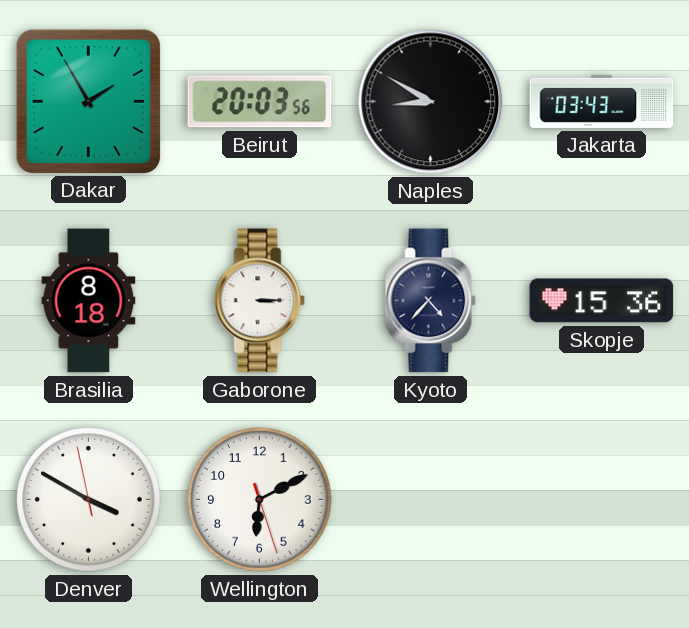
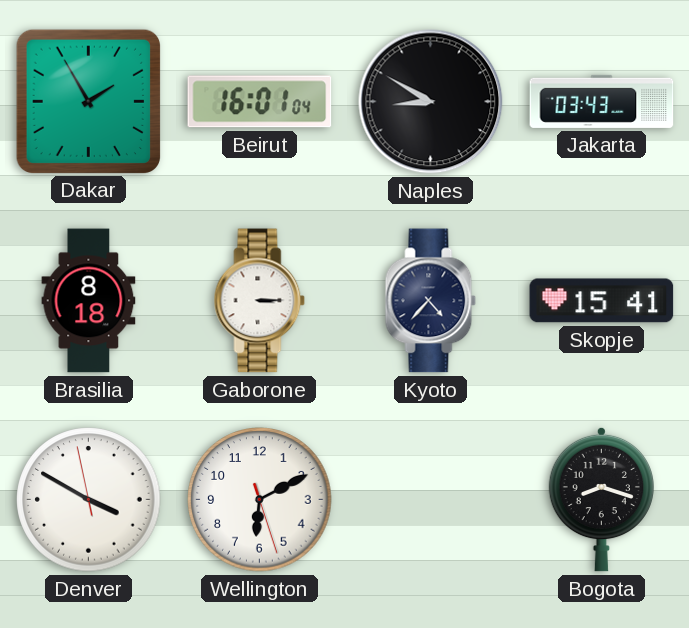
Beirut: 20:03 -> 16:01
Skopje: 15:36 -> 15:41
Bogota: none -> 8:18
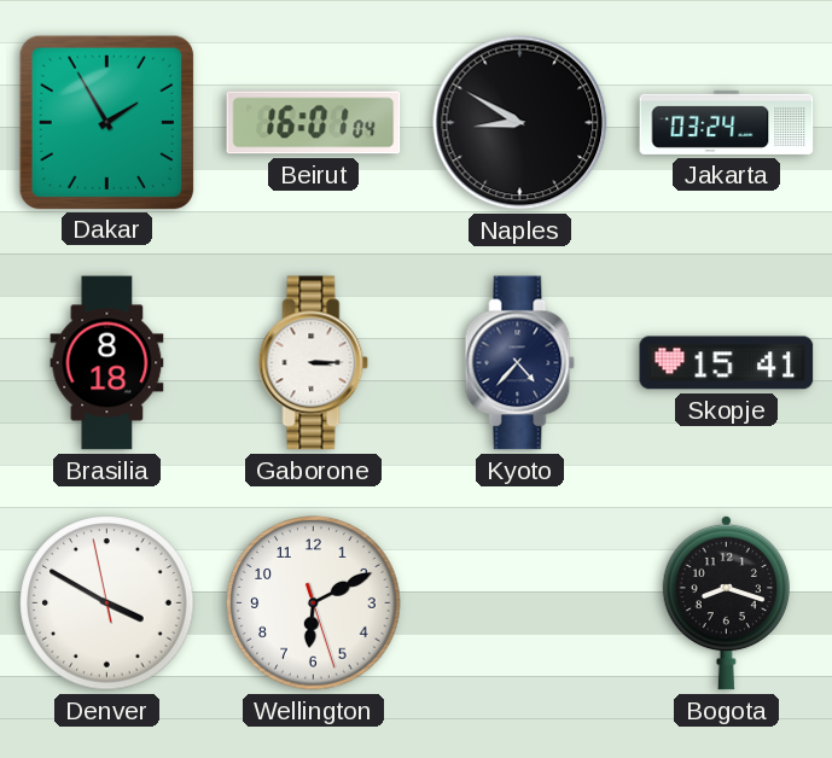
Jakarta: 03:43 -> 03:24
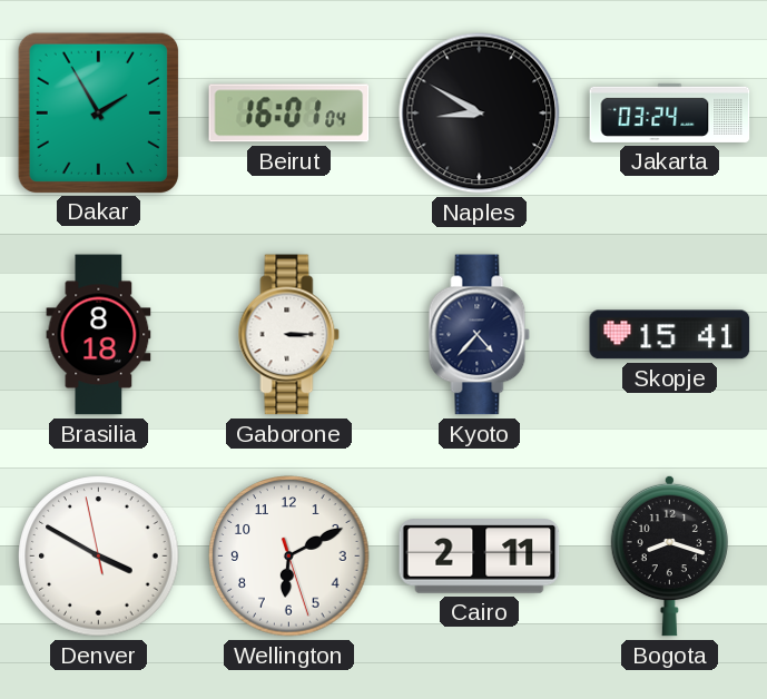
Cairo: none -> 2:11
